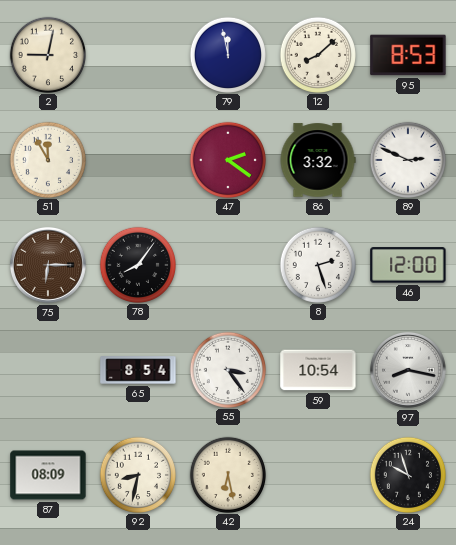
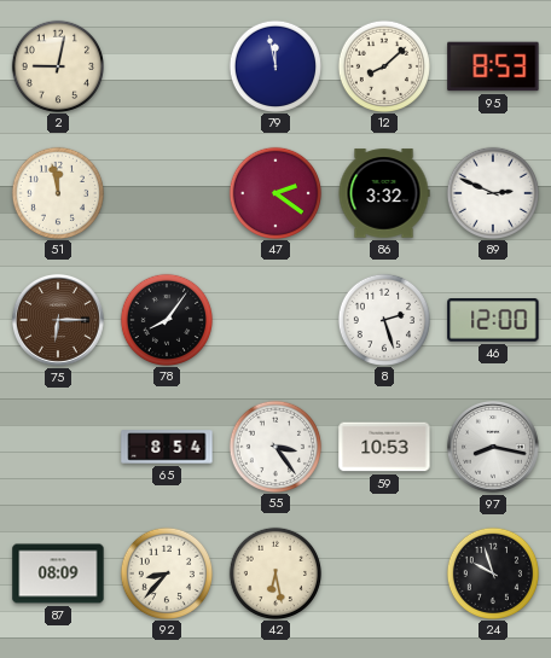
51: 11:55 -> 11:58
59: 10:54 -> 10:53
92: 8:32 -> 8:37
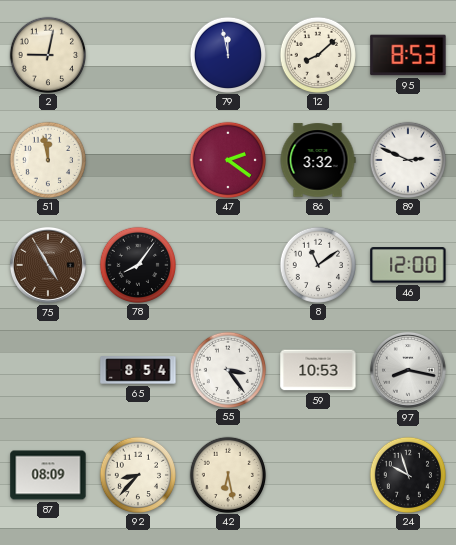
75: 6:15 -> 4:55
8: 2:27 -> 11:09
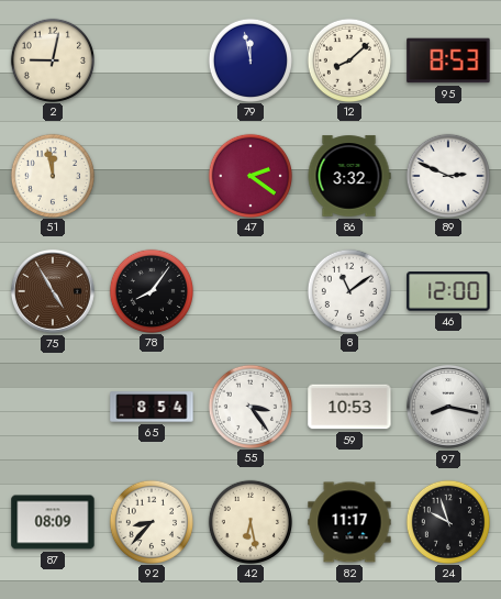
82: none -> 11:17
